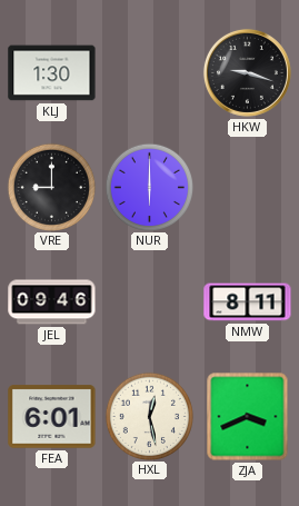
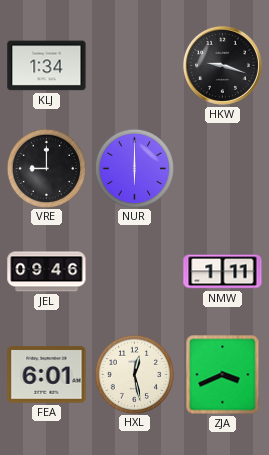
KLJ: 1:30 -> 1:34
NMW: 8:11 -> 1:11
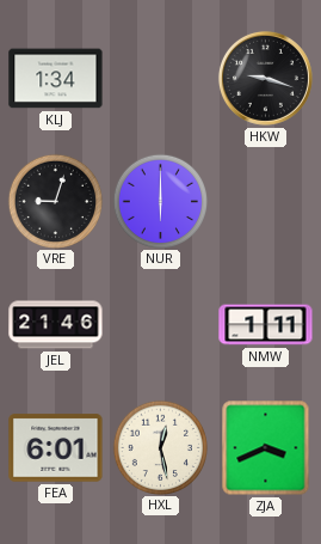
VRE: 9:00 -> 9:03
JEL: 09:46 -> 21:46
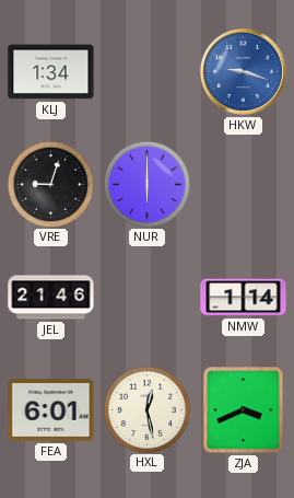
HKW dial: black -> blue
NMW: 1:11 -> 1:14
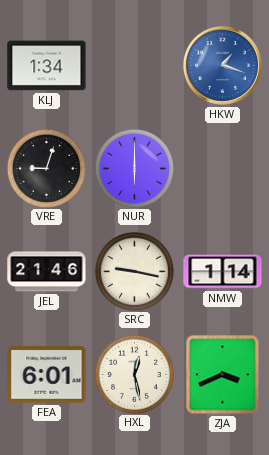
HKW: 9:18 -> 1:18
SRC: none -> 9:17
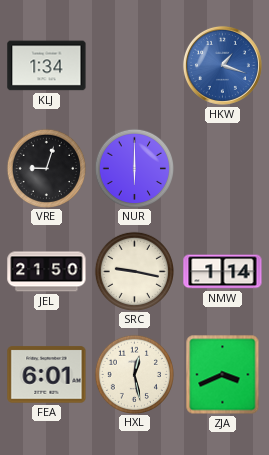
JEL: 21:46 -> 21:50
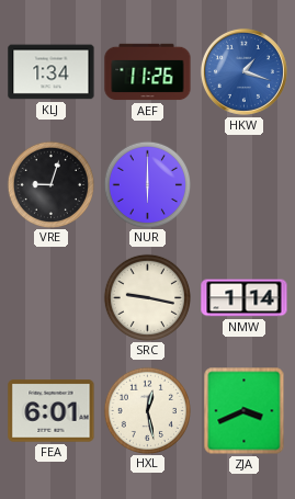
AEF: none -> 11:26
JEL: 21:50 -> none
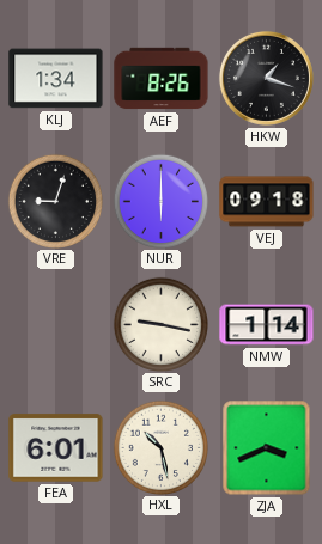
AEF: 11:26 -> 8:26
HKW dial: blue -> black
VEJ: none -> 09:18
HXL: 12:28 -> 10:28
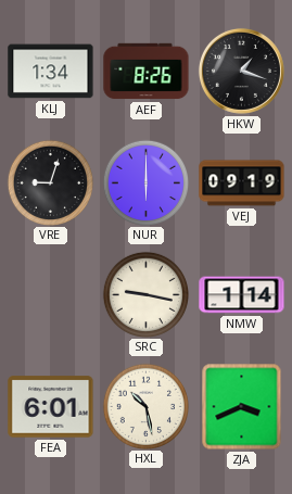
VEJ: 09:18 -> 09:19
